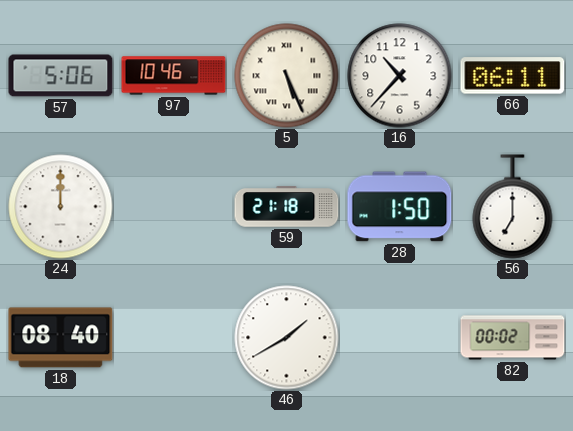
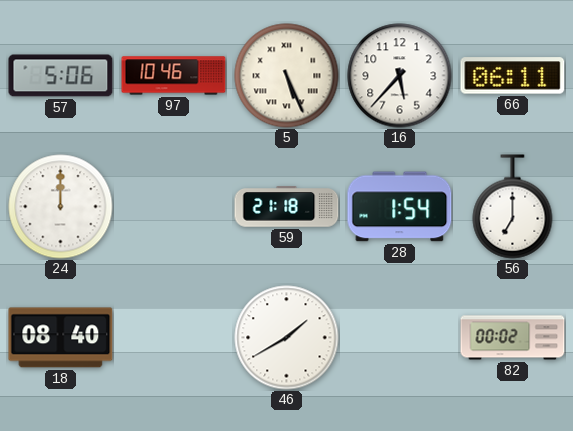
16: 10:37 -> 5:37
28: 1:50 -> 1:54
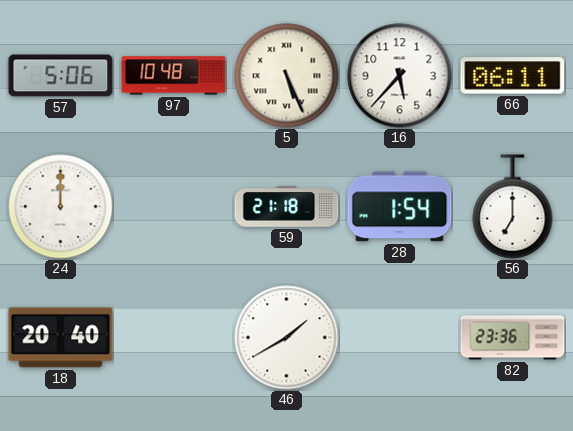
97: 10:46 -> 10:48
18: 08:40 -> 20:40
82: 00:02 -> 23:36
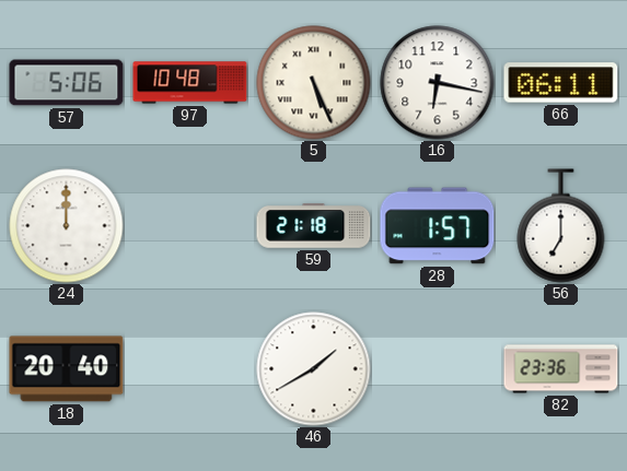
16: 5:37 -> 6:17
28: 1:54 -> 1:57
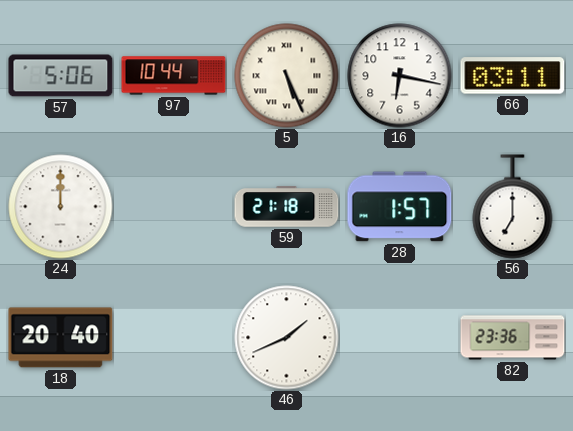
97: 10:48 -> 10:44
66: 06:11 -> 03:11
46: 1:40 -> 1:41
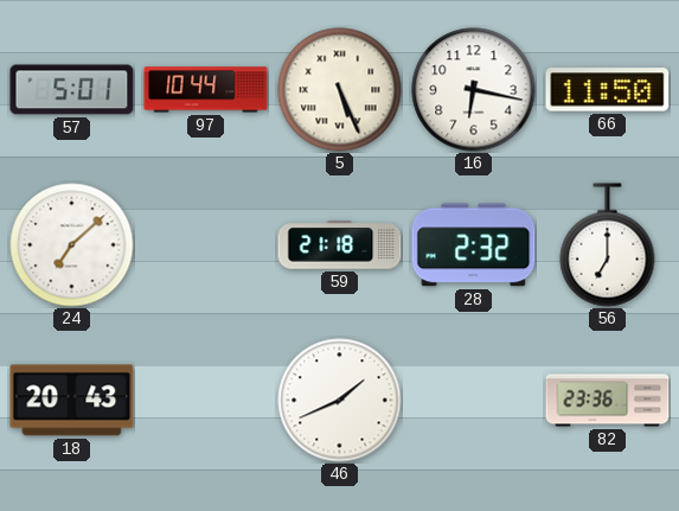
57: 5:06 -> 5:01
66: 03:11 -> 11:50
24: 12:00 -> 7:08
28: 1:57 -> 2:32
18: 20:40 -> 20:43
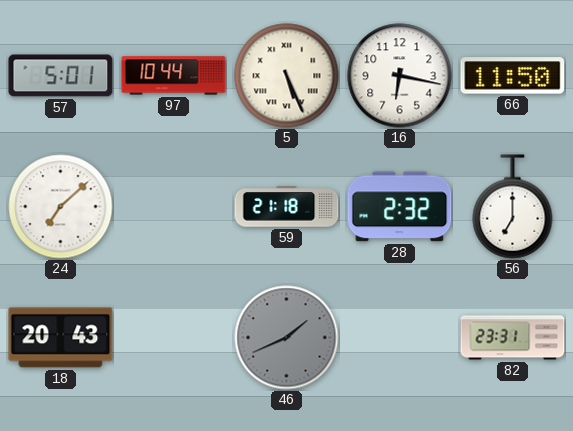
46 dial: white -> grey
82: 23:36 -> 23:31
